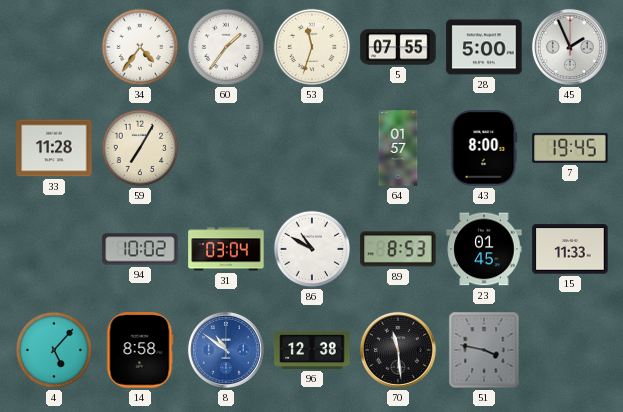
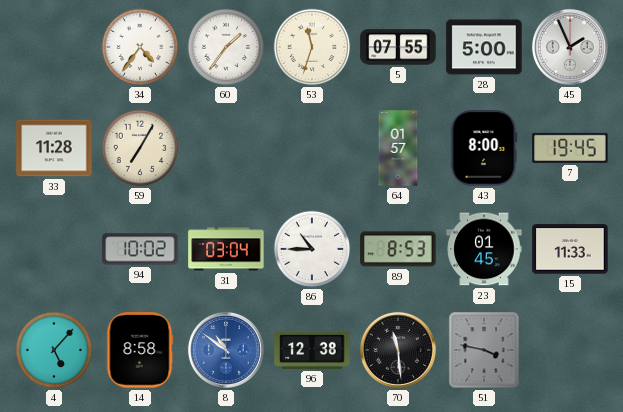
86: 10:50 -> 10:45
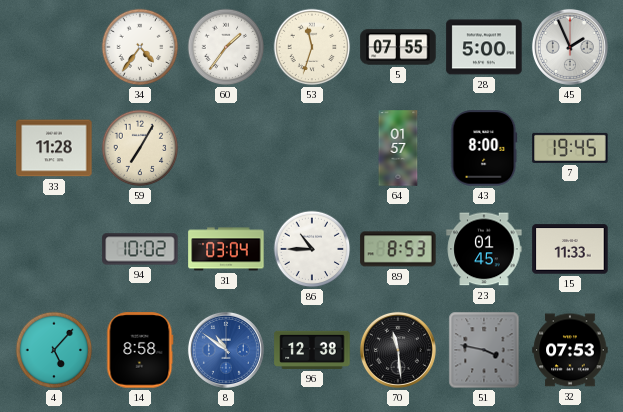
32: none -> 07:53
